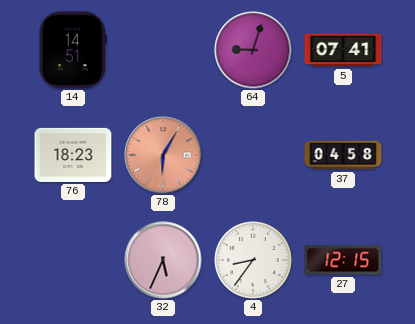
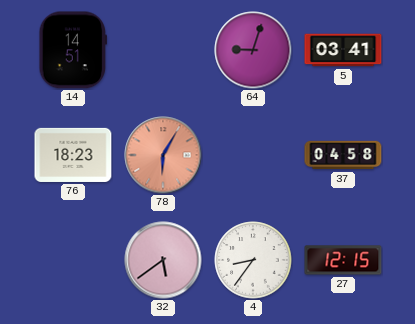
5: 07:41 -> 03:41
32: 5:34 -> 5:39
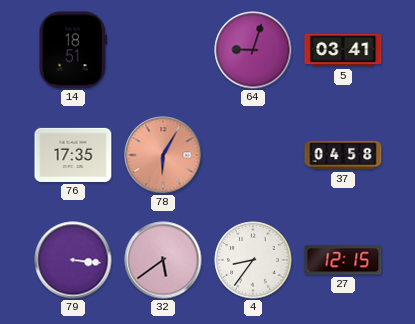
14: 14:51 -> 18:51
76: 18:23 -> 17:35
79: none -> 3:16
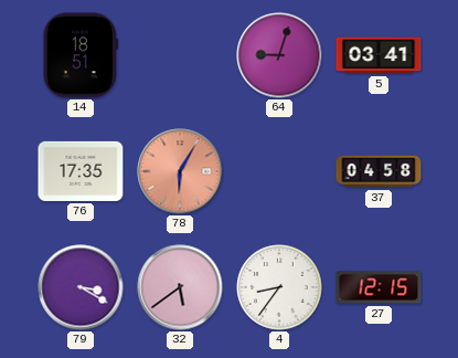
79: 3:16 -> 3:20
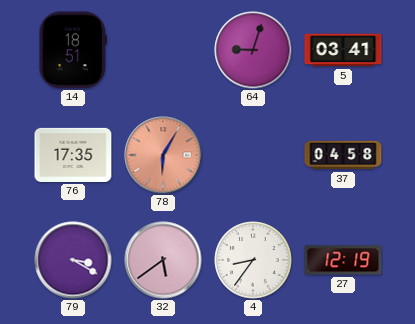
27: 12:15 -> 12:19
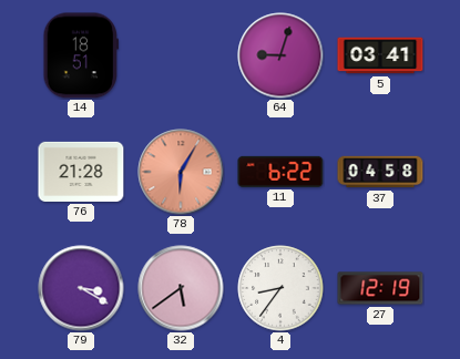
76: 17:35 -> 21:28
11: none -> 6:22
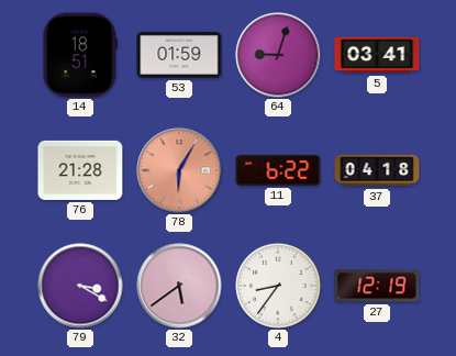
53: none -> 01:59
37: 04:58 -> 04:18
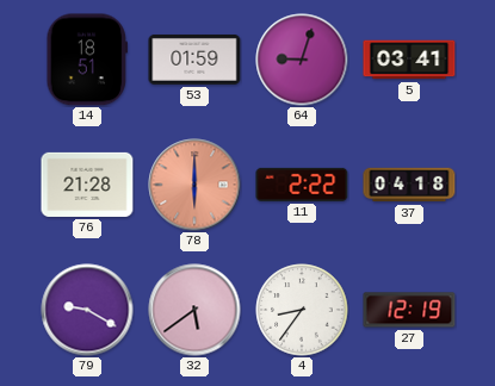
78: 6:05 -> 6:00
11: 6:22 -> 2:22
79: 3:20 -> 9:20
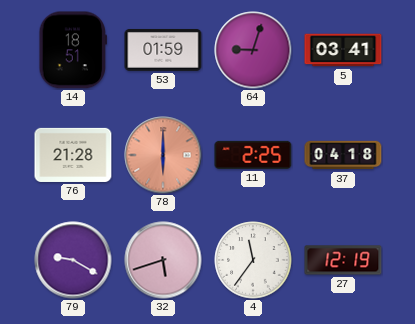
11: 2:22 -> 2:25
32: 5:39 -> 5:42
4: 8:36 -> 11:36
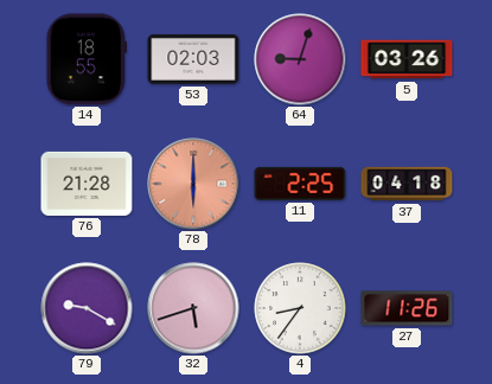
14: 18:51 -> 18:55
53: 01:59 -> 02:03
5: 03:41 -> 03:26
4: 11:36 -> 8:36
27: 12:19 -> 11:26
